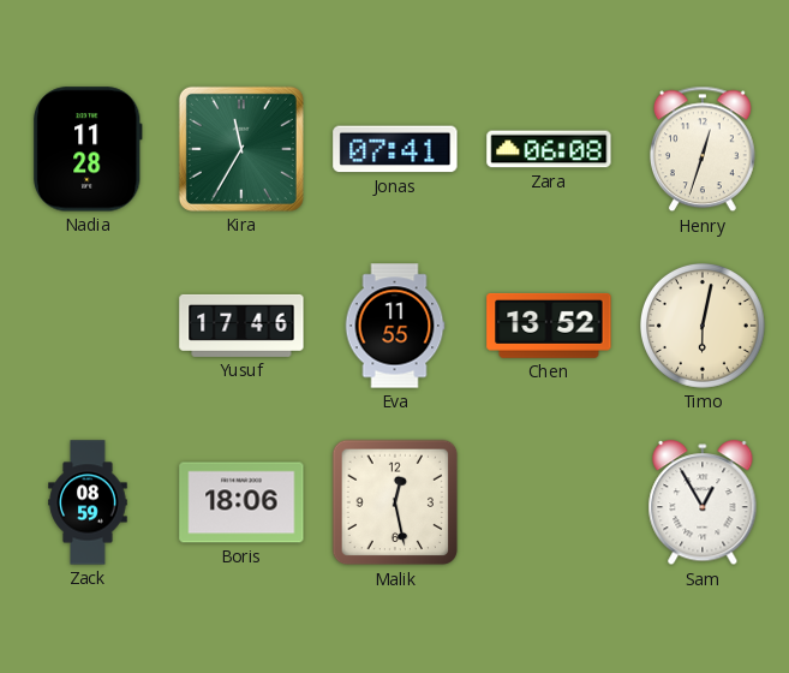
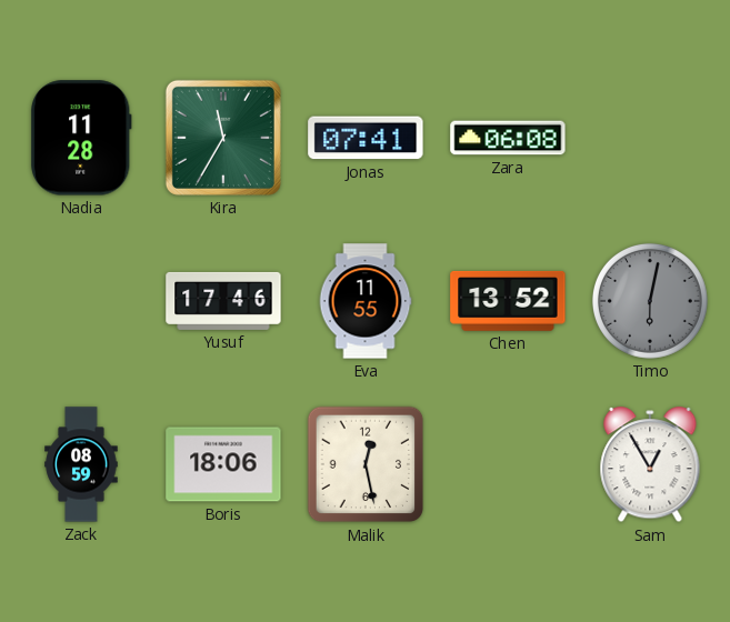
Henry: 12:33 -> none
Timo dial: cream -> grey
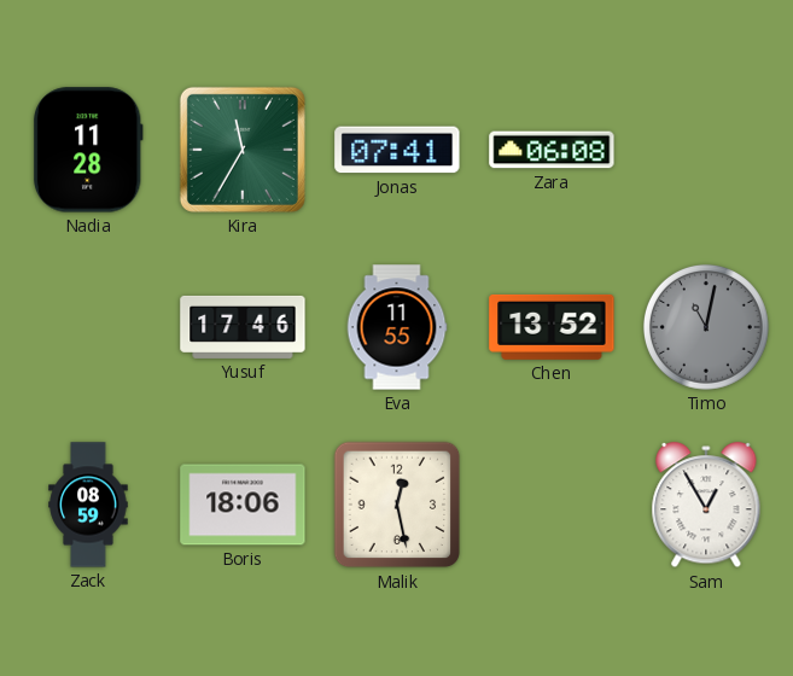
Timo: 6:02 -> 11:02
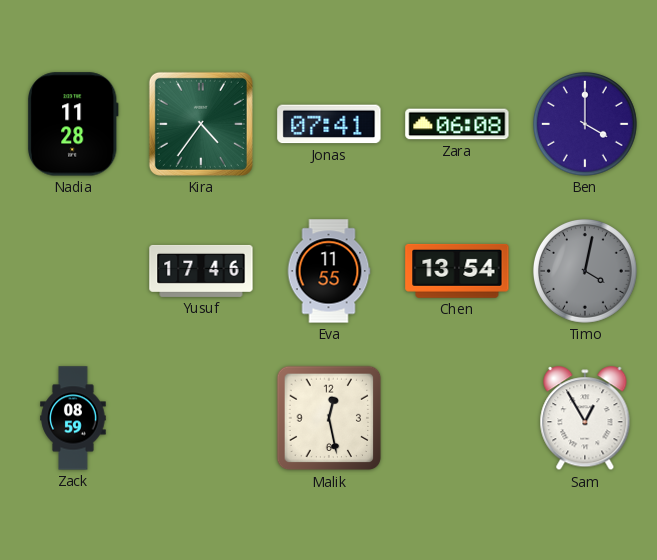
Kira: 11:35 -> 4:36
Ben: none -> 4:00
Chen: 13:52 -> 13:54
Timo: 11:02 -> 4:02
Boris: 18:06 -> none
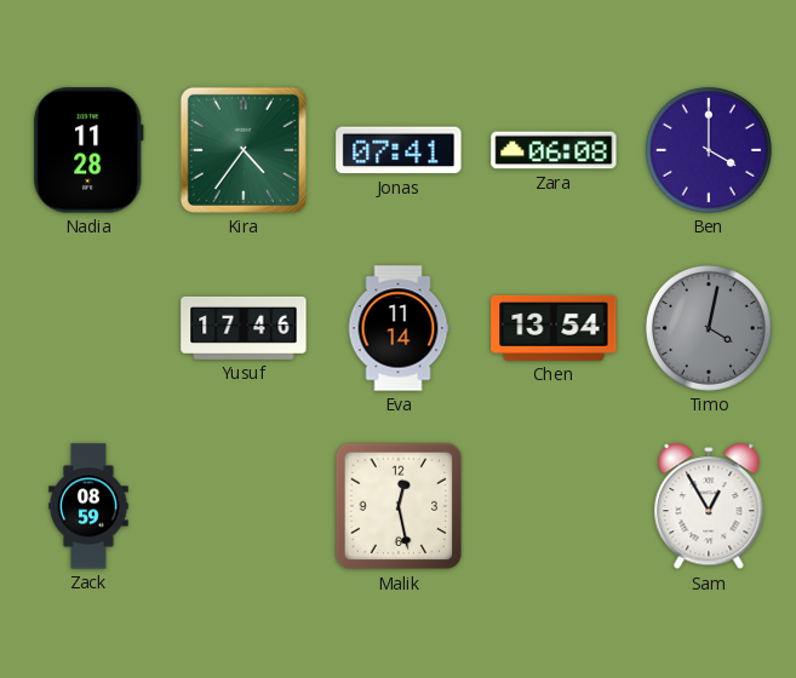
Eva: 11:55 -> 11:14
